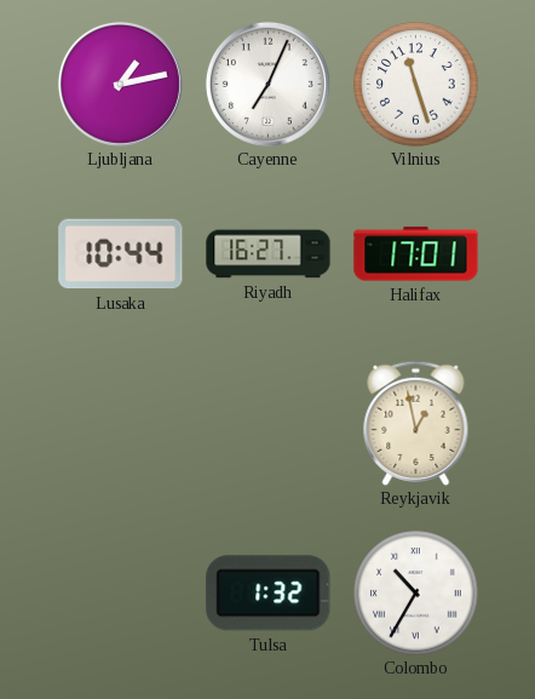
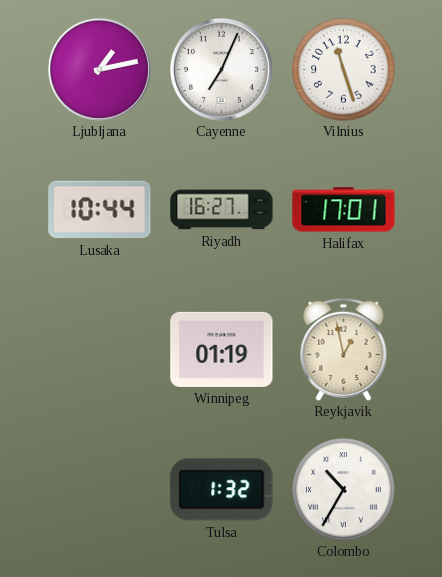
Winnipeg: none -> 01:19
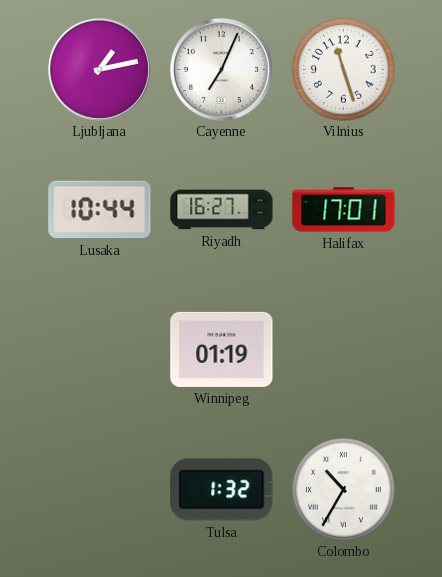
Reykjavik: 12:58 -> none
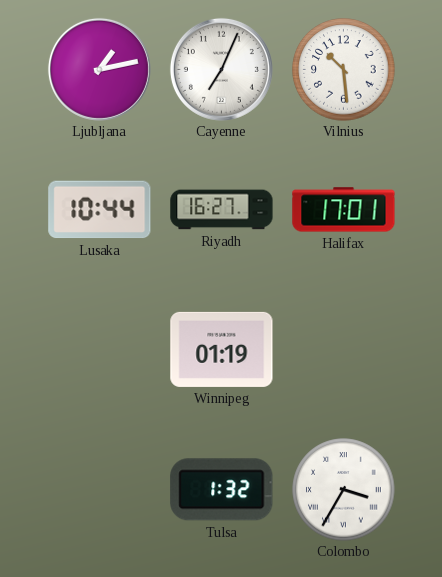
Vilnius: 11:27 -> 10:29
Colombo: 10:35 -> 3:35
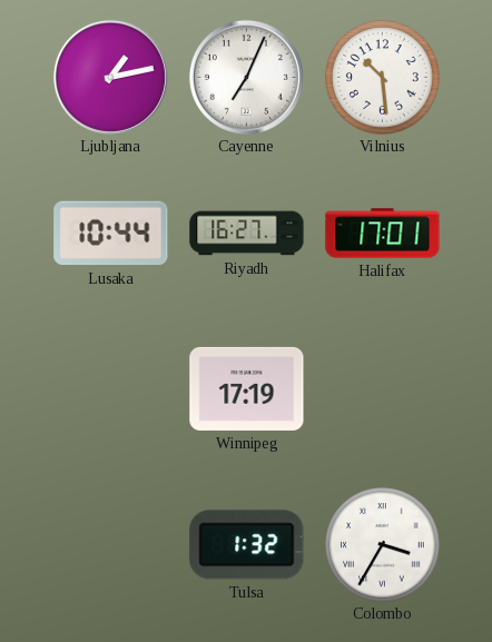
Winnipeg: 01:19 -> 17:19
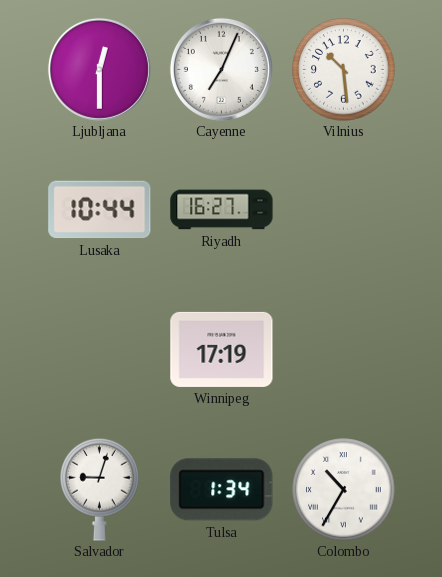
Ljubljana: 1:13 -> 12:30
Halifax: 17:01 -> none
Salvador: none -> 9:03
Tulsa: 1:32 -> 1:34
Colombo: 3:35 -> 10:35
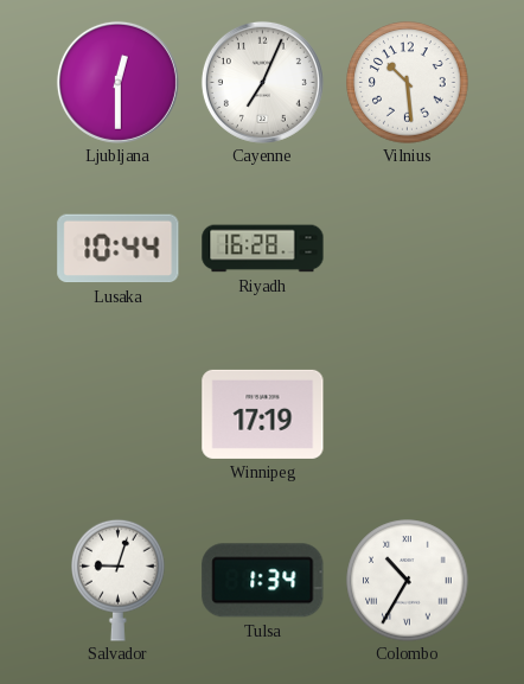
Riyadh: 16:27 -> 16:28
